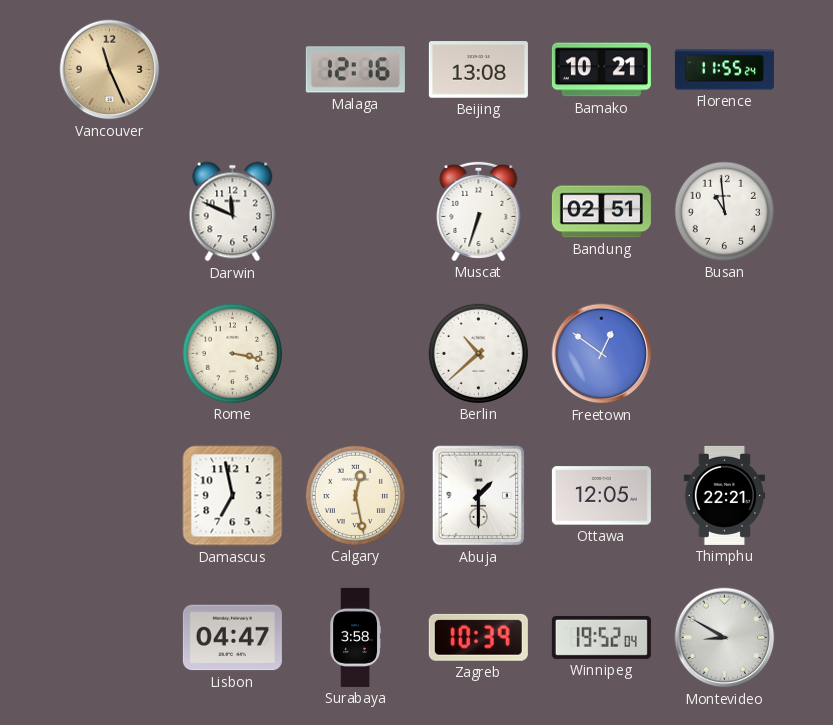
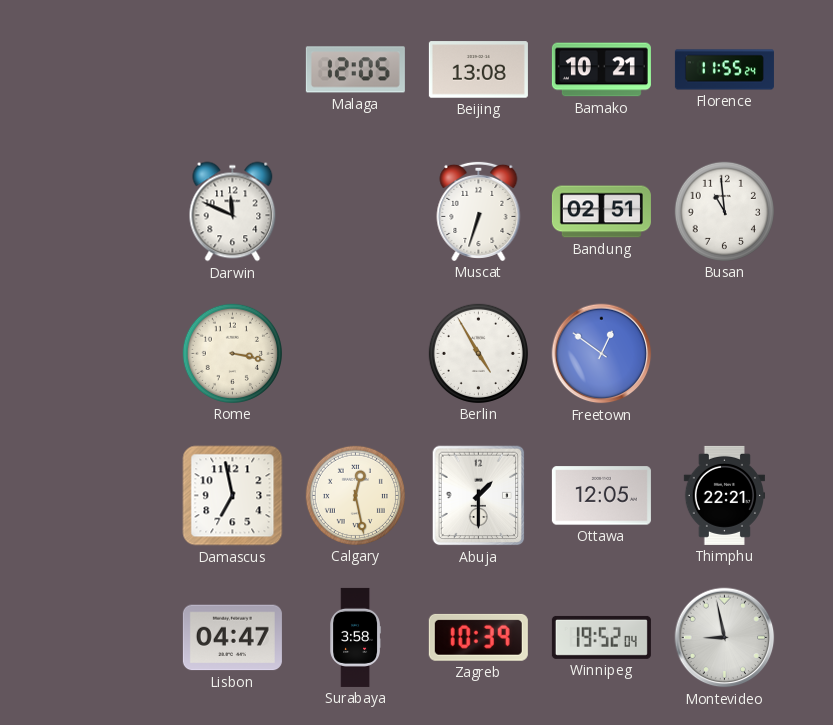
Vancouver: 11:26 -> none
Malaga: 12:16 -> 12:05
Berlin: 10:38 -> 4:55
Montevideo: 8:50 -> 8:58
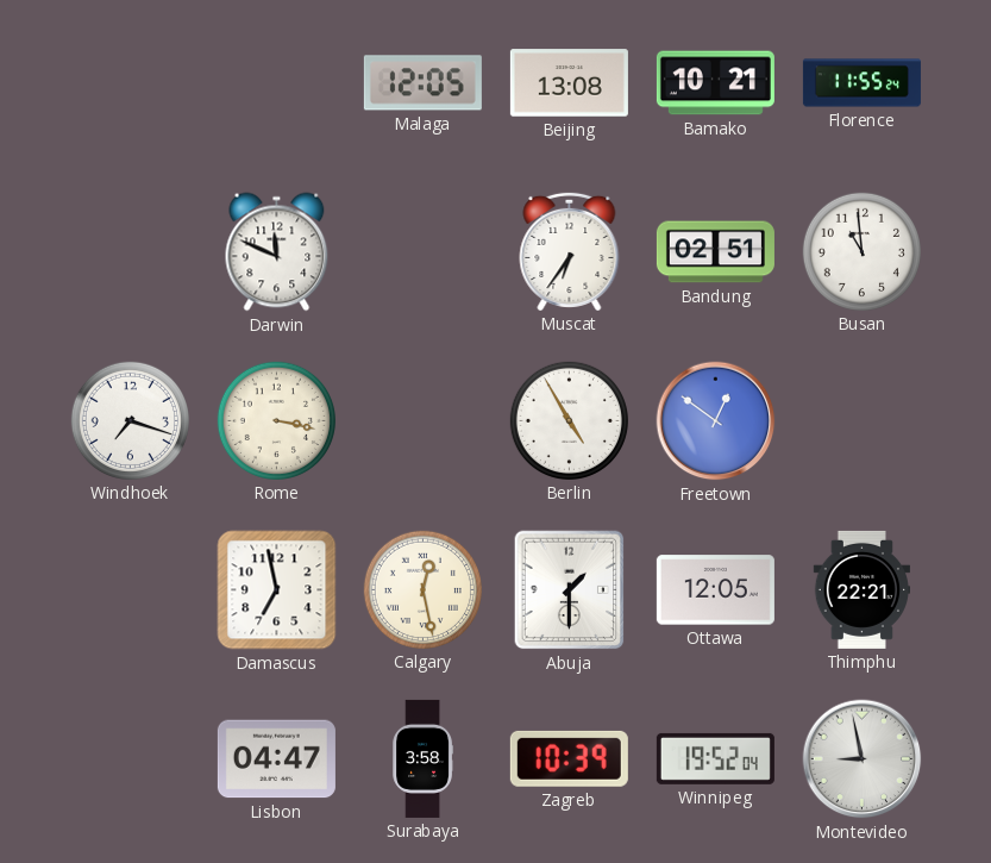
Muscat: 6:33 -> 6:36
Windhoek: none -> 7:18
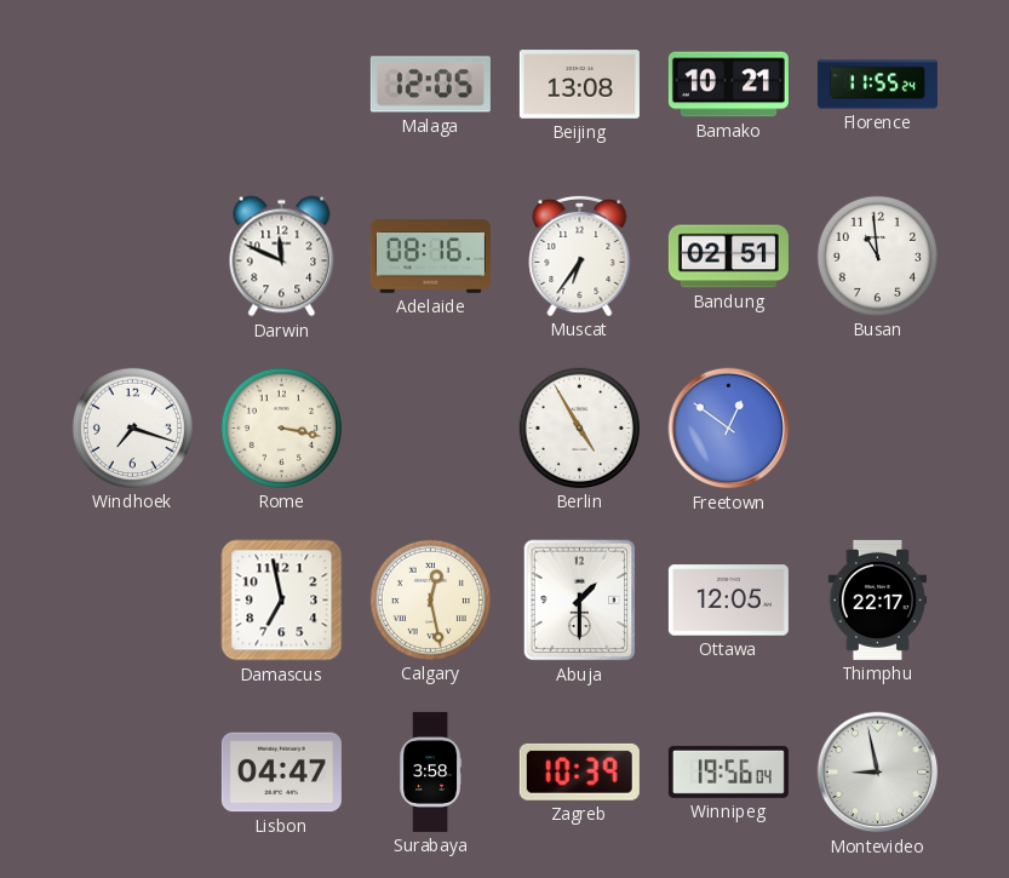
Adelaide: none -> 08:16
Thimphu: 22:21 -> 22:17
Winnipeg: 19:52 -> 19:56
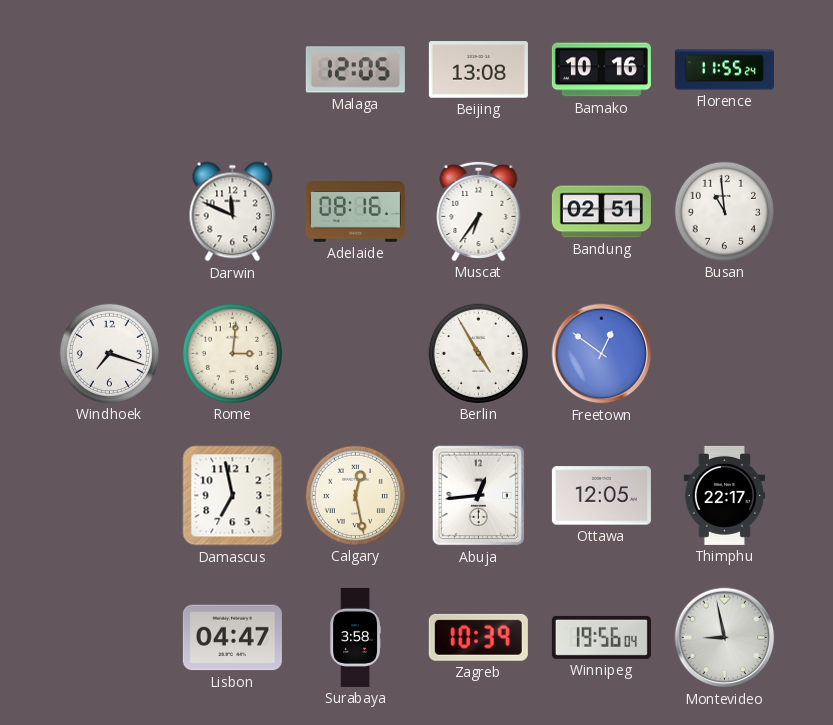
Bamako: 10:21 -> 10:16
Rome: 3:17 -> 3:01
Abuja: 1:30 -> 12:44
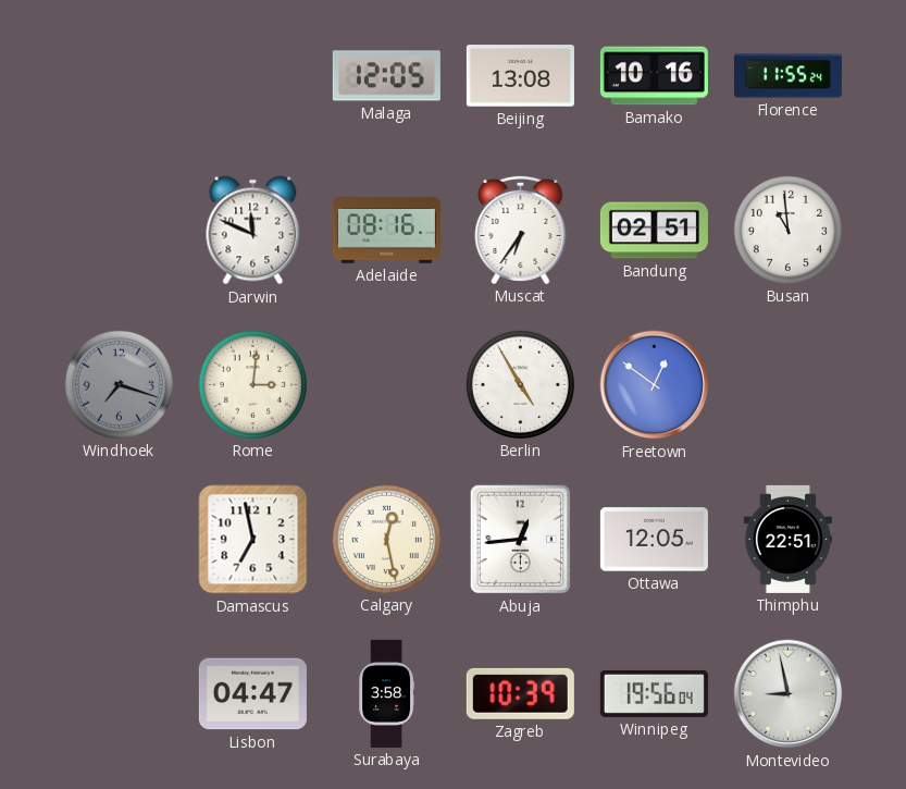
Windhoek dial: white -> grey
Thimphu: 22:17 -> 22:51
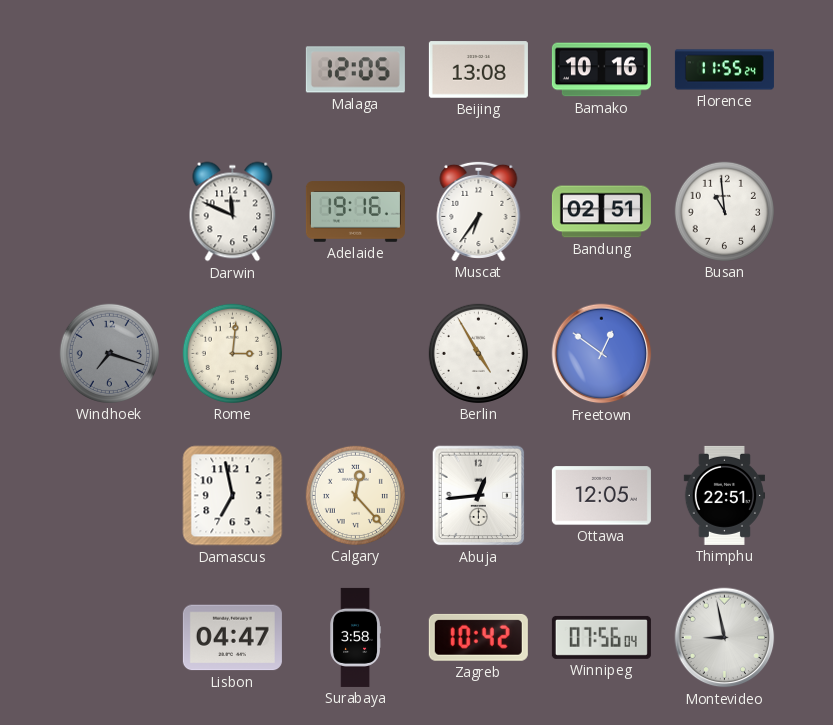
Adelaide: 08:16 -> 19:16
Calgary: 12:28 -> 12:23
Zagreb: 10:39 -> 10:42
Winnipeg: 19:56 -> 07:56
